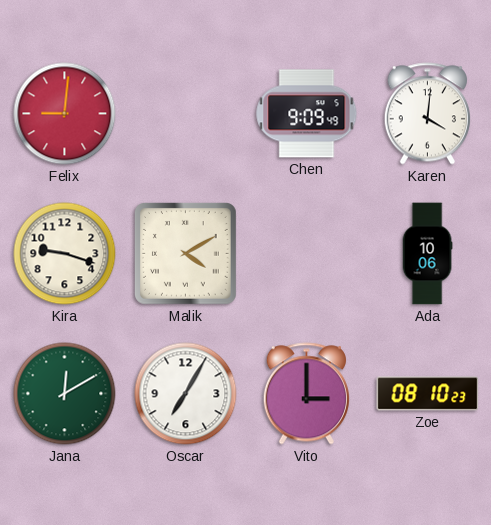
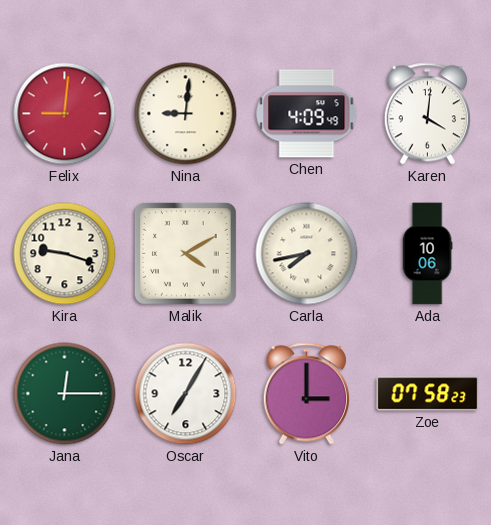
Nina: none -> 9:01
Chen: 9:09 -> 4:09
Carla: none -> 7:43
Jana: 12:10 -> 12:15
Zoe: 08:10 -> 07:58
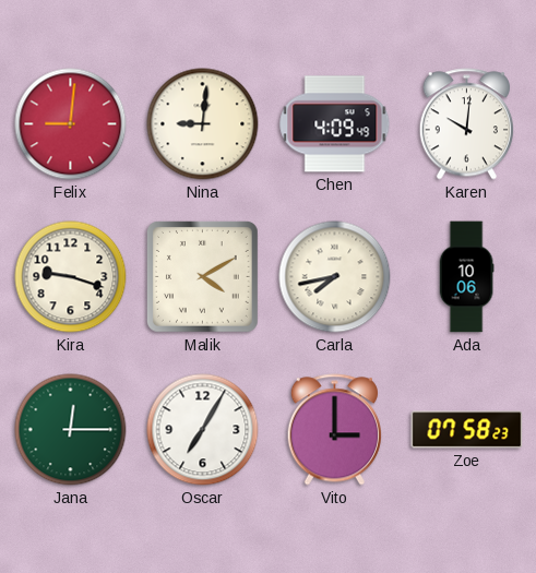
Karen: 4:01 -> 10:01
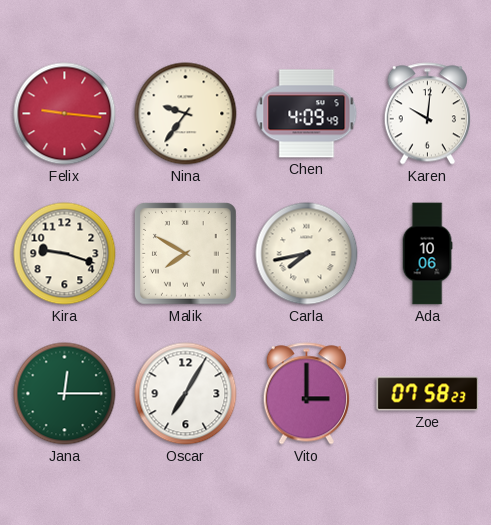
Felix: 9:01 -> 9:16
Nina: 9:01 -> 9:36
Malik: 4:10 -> 7:50
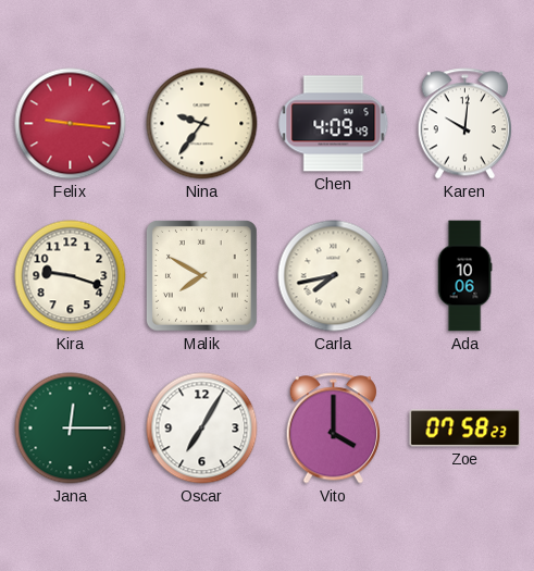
Vito: 3:00 -> 4:00
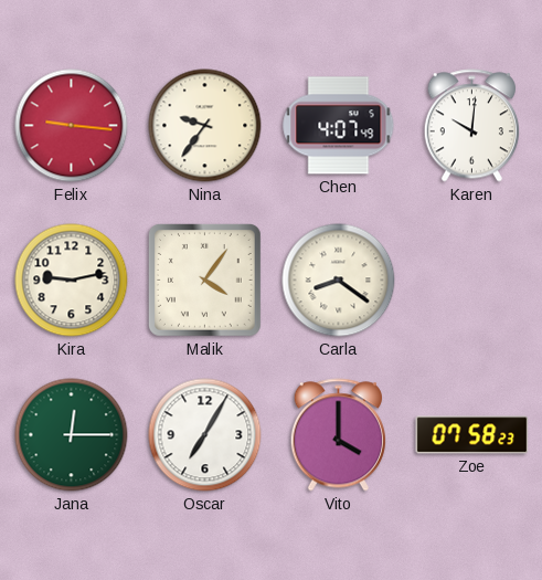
Chen: 4:09 -> 4:07
Kira: 9:18 -> 9:13
Malik: 7:50 -> 4:06
Carla: 7:43 -> 8:21
Ada: 10:06 -> none
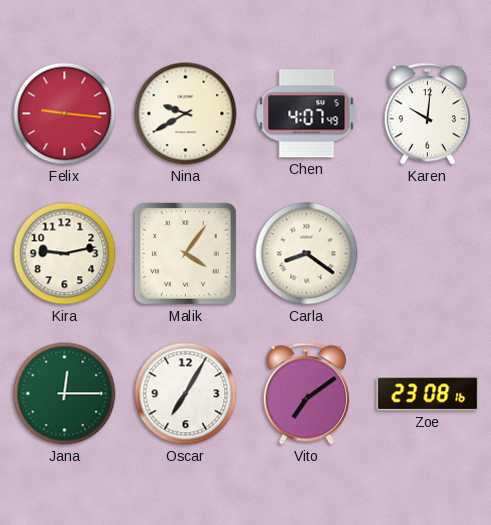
Nina: 9:36 -> 9:40
Vito: 4:00 -> 7:09
Zoe: 07:58 -> 23:08
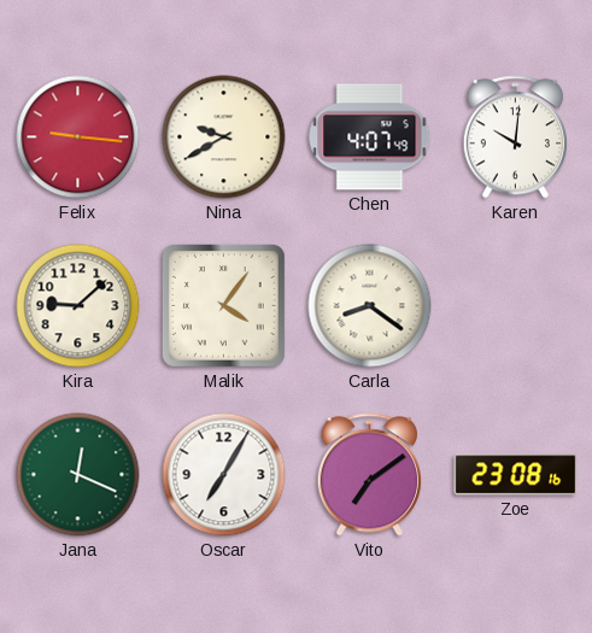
Kira: 9:13 -> 9:08
Jana: 12:15 -> 12:19
